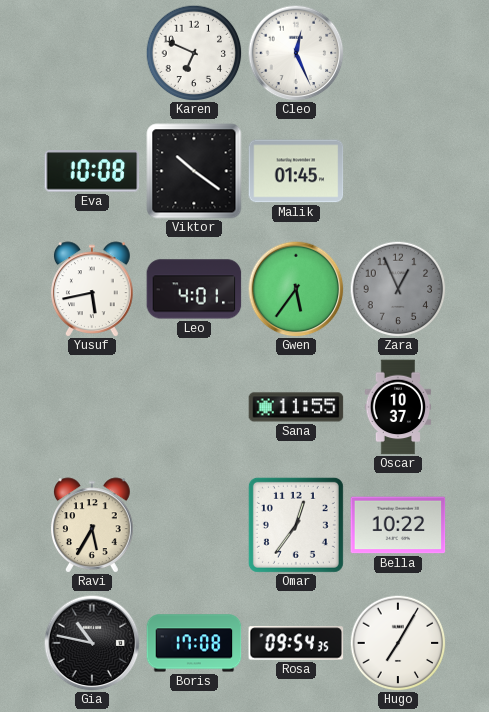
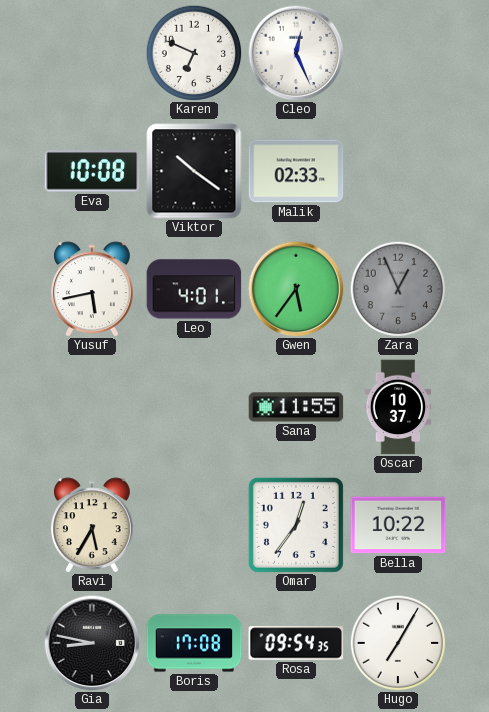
Malik: 01:45 -> 02:33
Gia: 10:47 -> 8:47
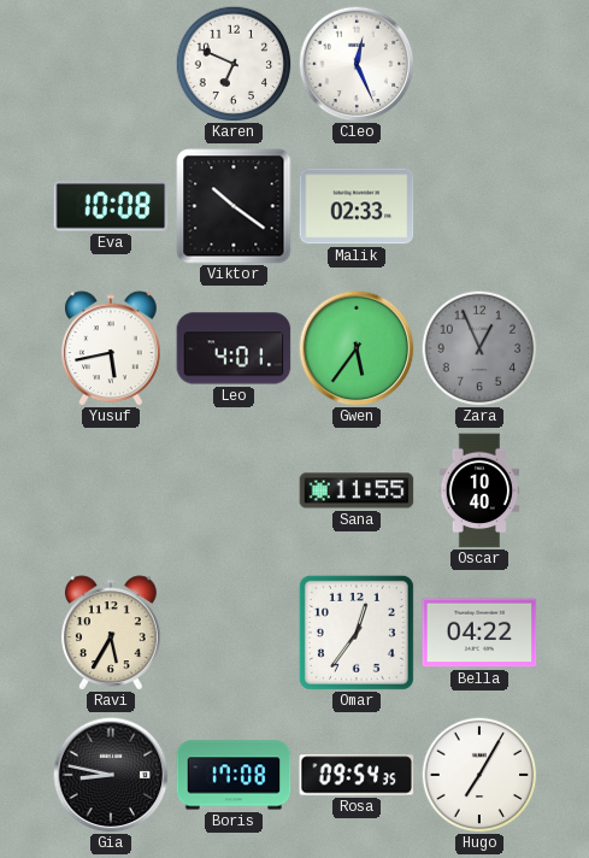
Oscar: 10:37 -> 10:40
Bella: 10:22 -> 04:22
